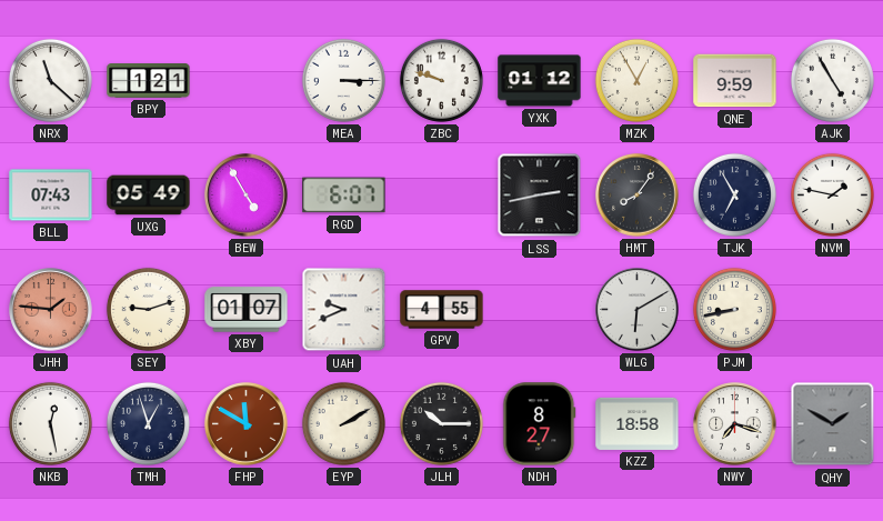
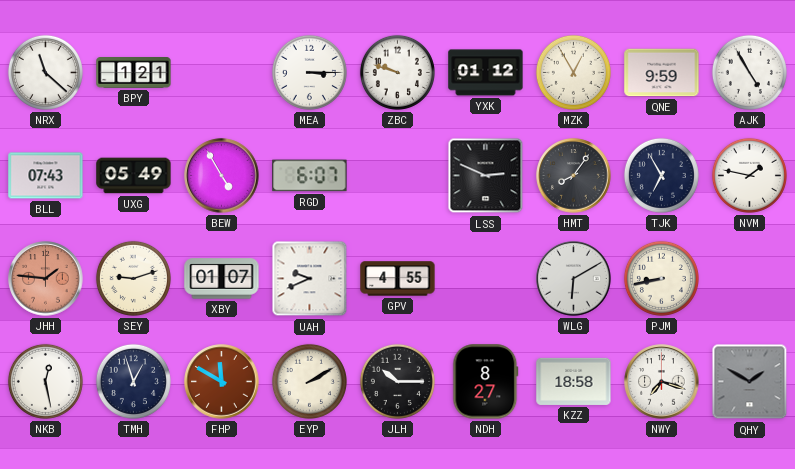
LSS: 2:43 -> 2:49
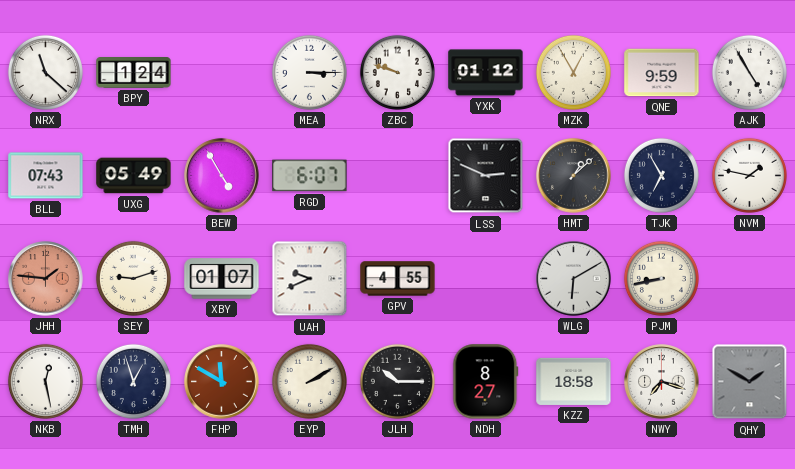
BPY: 1:21 -> 1:24
HMT: 8:06 -> 1:08
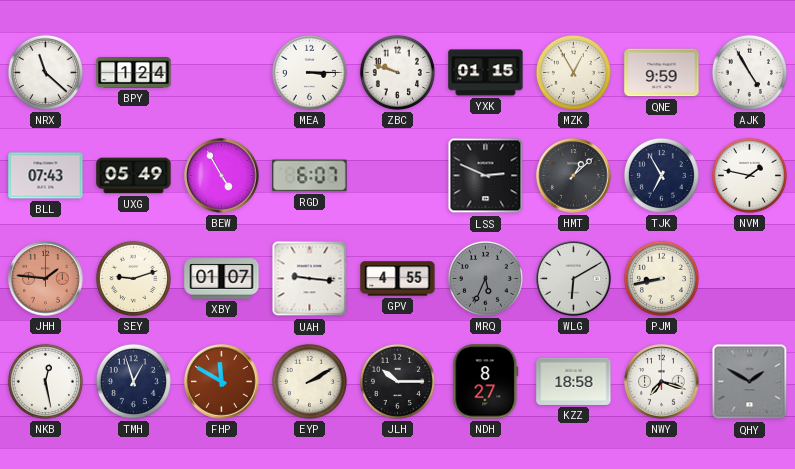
YXK: 01:12 -> 01:15
UAH: 9:41 -> 9:16
MRQ: none -> 5:34
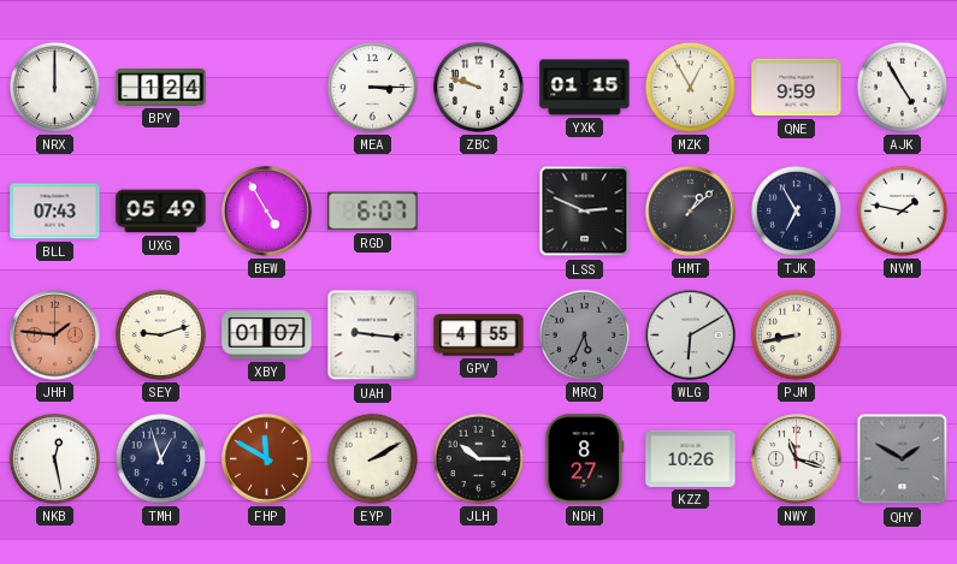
NRX: 11:22 -> 12:00
KZZ: 18:58 -> 10:26
NWY: 7:18 -> 11:18
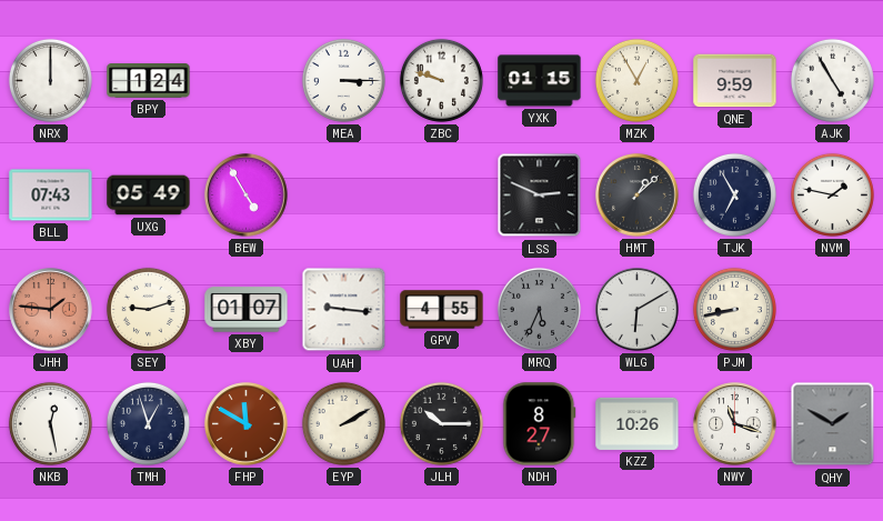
RGD: 6:07 -> none
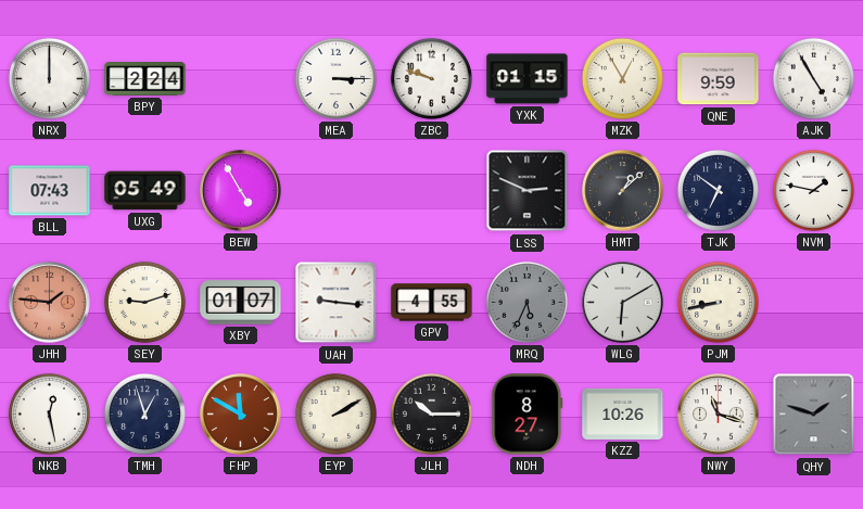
BPY: 1:24 -> 2:24
TJK: 6:55 -> 6:51
QHY: 1:50 -> 1:48
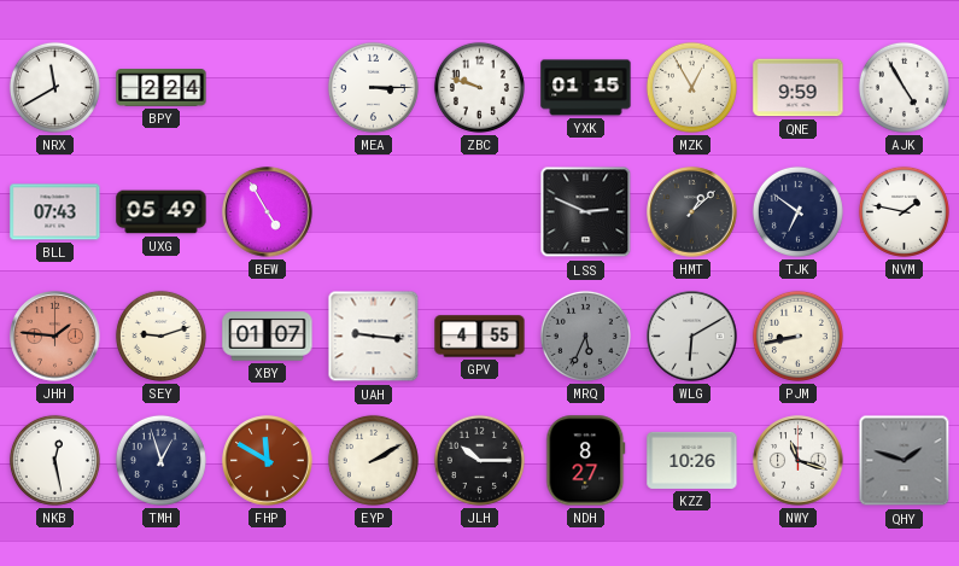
NRX: 12:00 -> 11:40
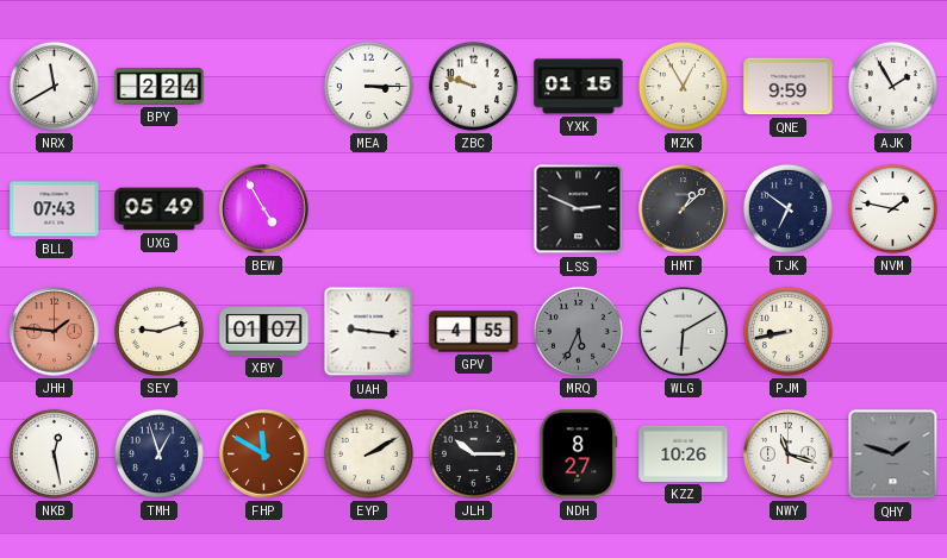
AJK: 4:55 -> 1:55
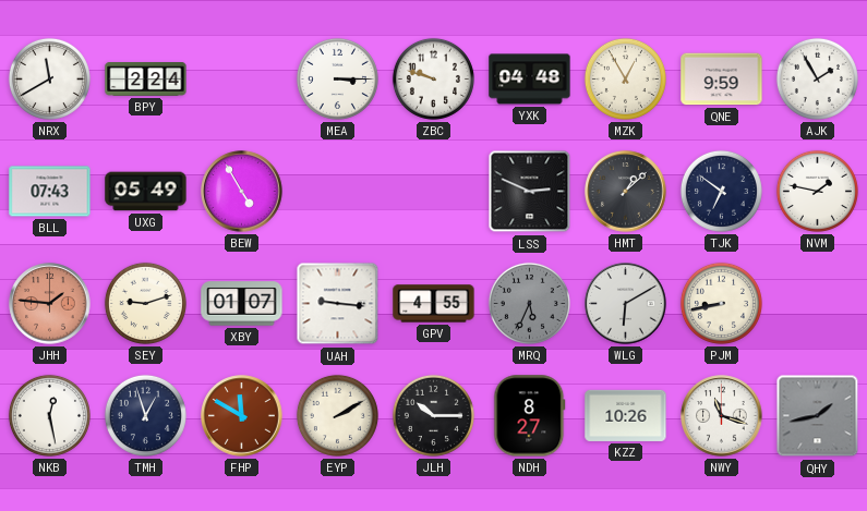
YXK: 01:15 -> 04:48
QHY: 1:48 -> 1:43
